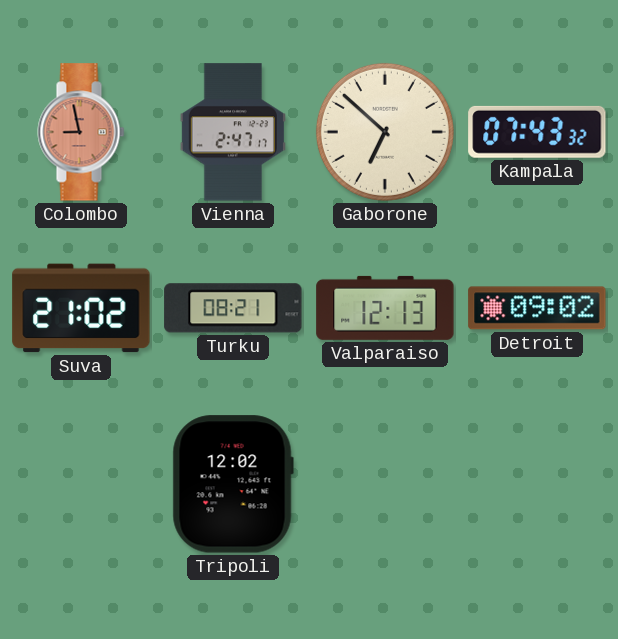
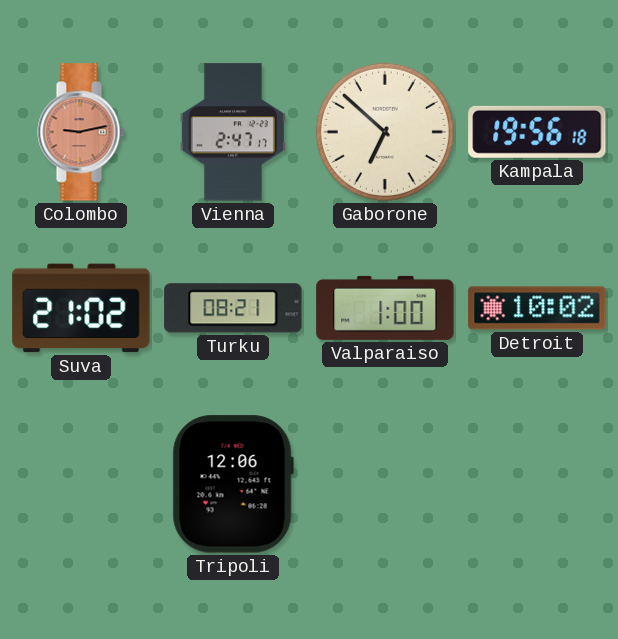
Colombo: 8:58 -> 9:13
Kampala: 07:43 -> 19:56
Valparaiso: 12:13 -> 1:00
Detroit: 09:02 -> 10:02
Tripoli: 12:02 -> 12:06
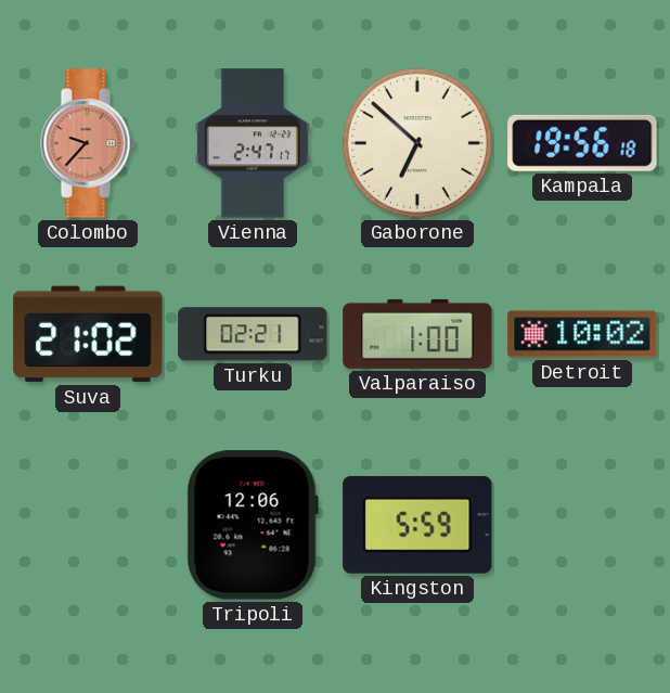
Colombo: 9:13 -> 9:37
Turku: 08:21 -> 02:21
Kingston: none -> 5:59
